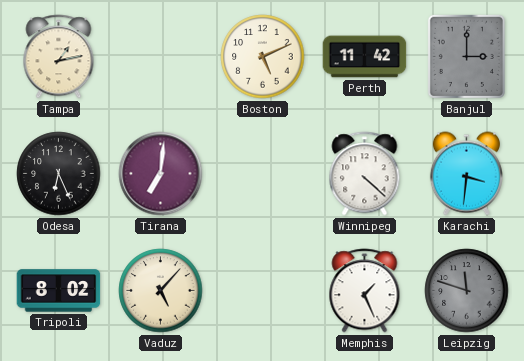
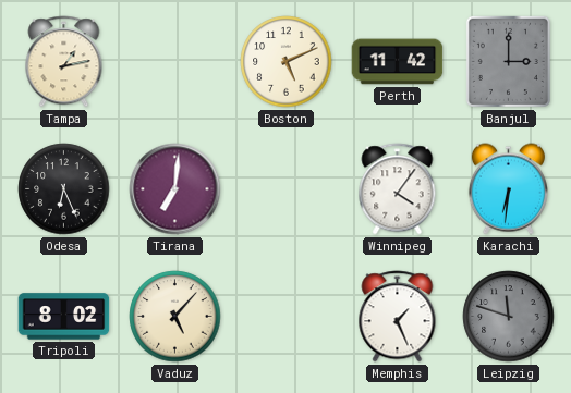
Winnipeg: 4:22 -> 4:06
Karachi: 3:31 -> 6:31
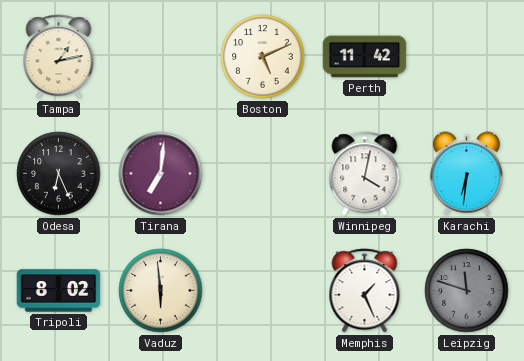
Banjul: 3:00 -> none
Winnipeg: 4:06 -> 4:02
Vaduz: 5:07 -> 5:59
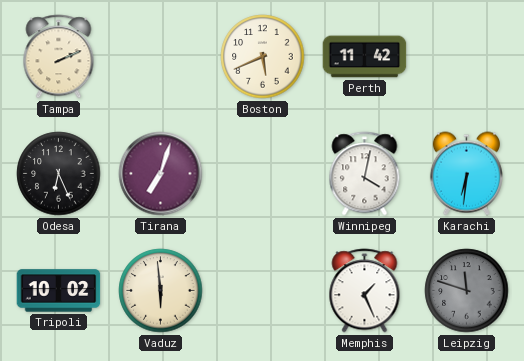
Tampa: 1:13 -> 2:11
Boston: 5:11 -> 5:41
Tirana: 7:01 -> 7:03
Tripoli: 8:02 -> 10:02
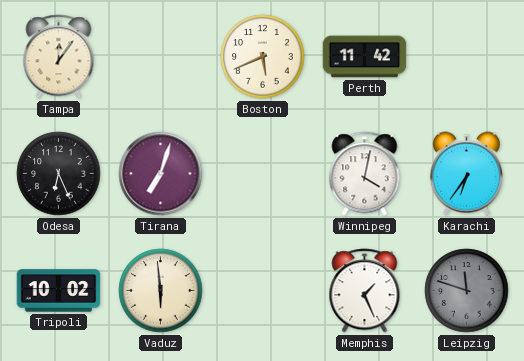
Tampa: 2:11 -> 12:06
Karachi: 6:31 -> 6:36
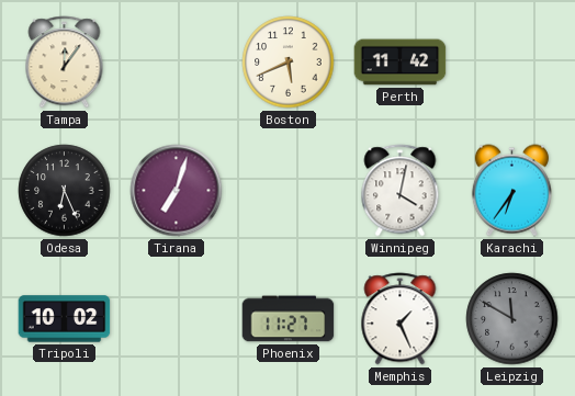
Vaduz: 5:59 -> none
Phoenix: none -> 11:27
Leipzig: 11:48 -> 11:50
